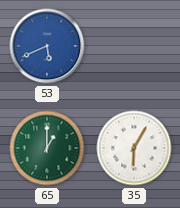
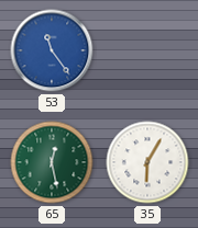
53: 5:41 -> 11:24
65: 1:00 -> 12:28
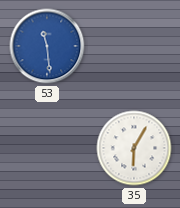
53: 11:24 -> 11:29
65: 12:28 -> none
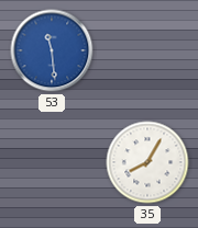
35: 6:05 -> 8:05
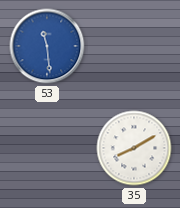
35: 8:05 -> 8:10
